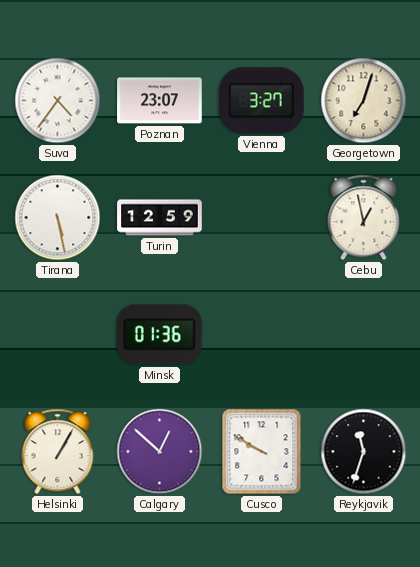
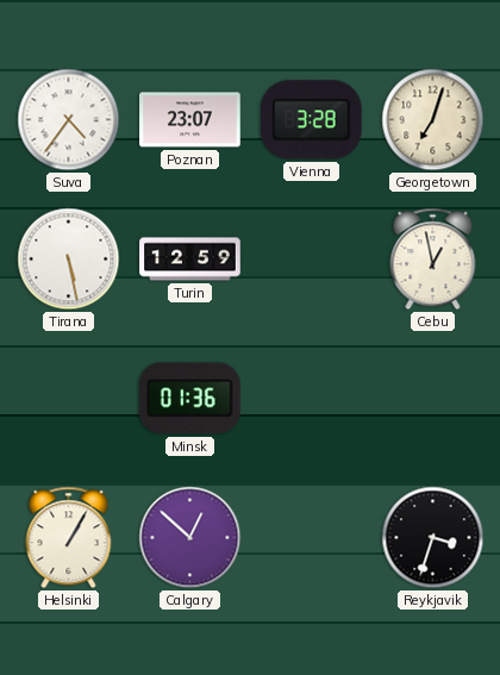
Vienna: 3:27 -> 3:28
Cusco: 9:50 -> none
Reykjavik: 11:33 -> 3:33
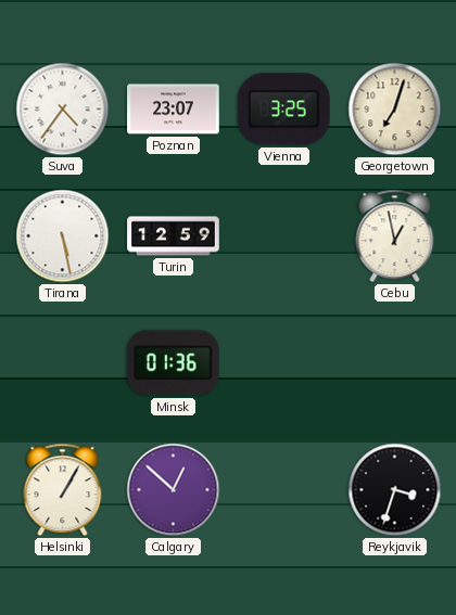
Vienna: 3:28 -> 3:25
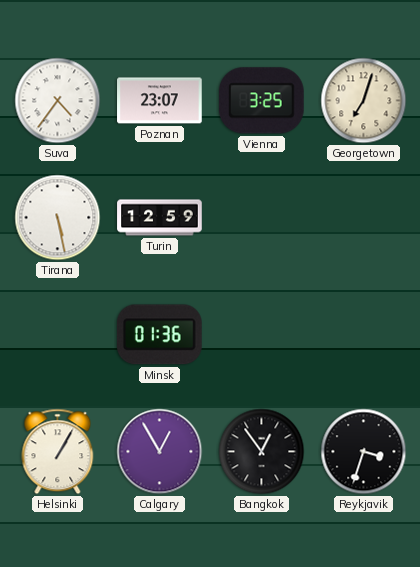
Cebu: 12:58 -> none
Calgary: 12:52 -> 12:55
Bangkok: none -> 12:54
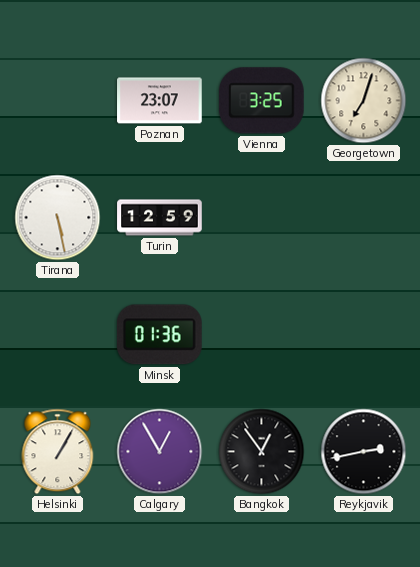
Suva: 4:36 -> none
Reykjavik: 3:33 -> 2:43
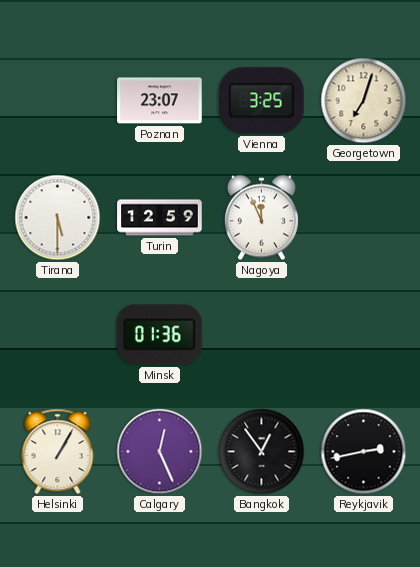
Tirana: 5:28 -> 5:30
Nagoya: none -> 11:56
Calgary: 12:55 -> 12:26
